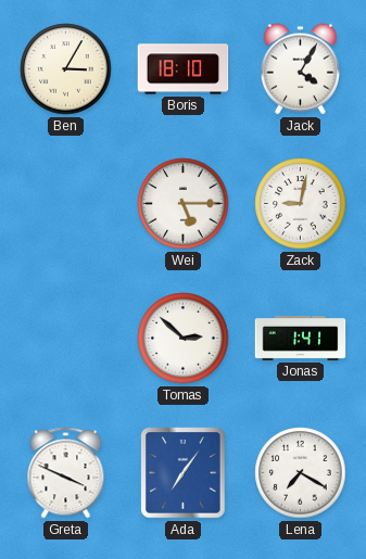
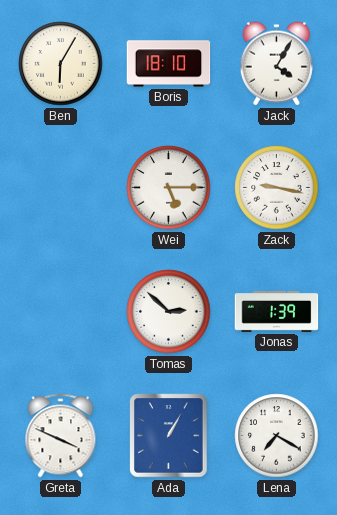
Ben: 3:05 -> 6:05
Zack: 9:02 -> 9:17
Jonas: 1:41 -> 1:39
Ada: 7:06 -> 1:05
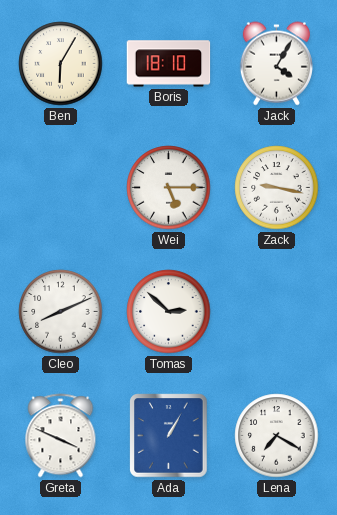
Cleo: none -> 8:11
Jonas: 1:39 -> none
